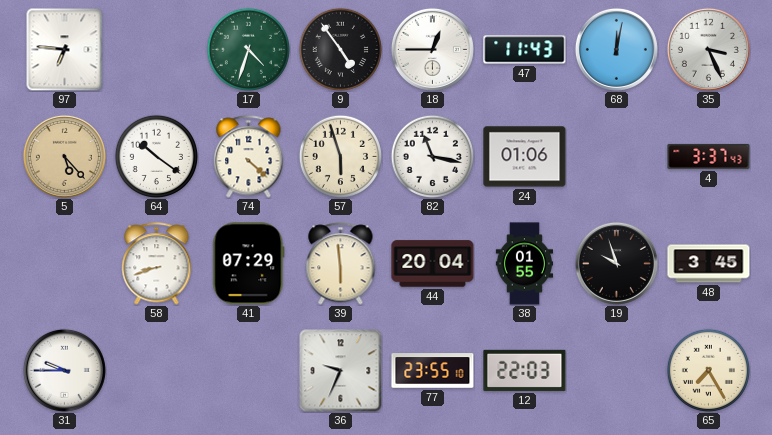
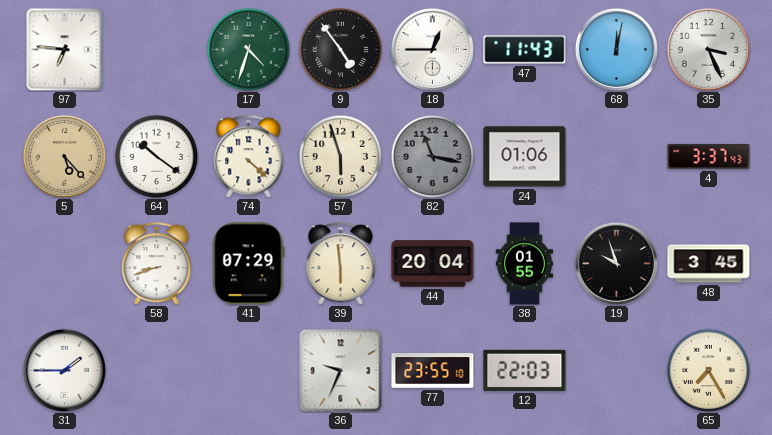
82 dial: white -> grey
31: 9:45 -> 1:45
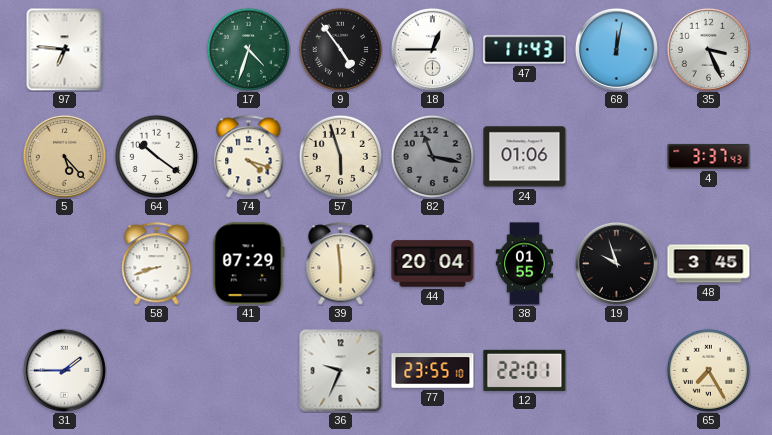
74: 4:22 -> 4:18
12: 22:03 -> 22:01
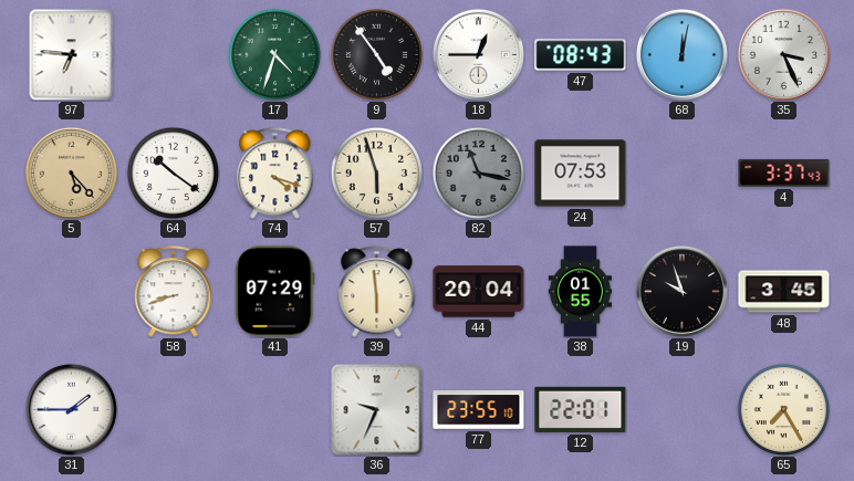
47: 11:43 -> 08:43
24: 01:06 -> 07:53
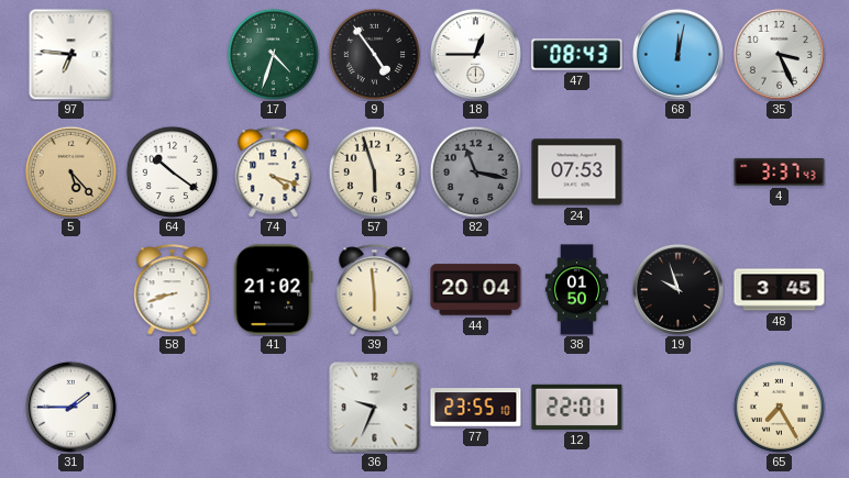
41: 07:29 -> 21:02
38: 01:55 -> 01:50
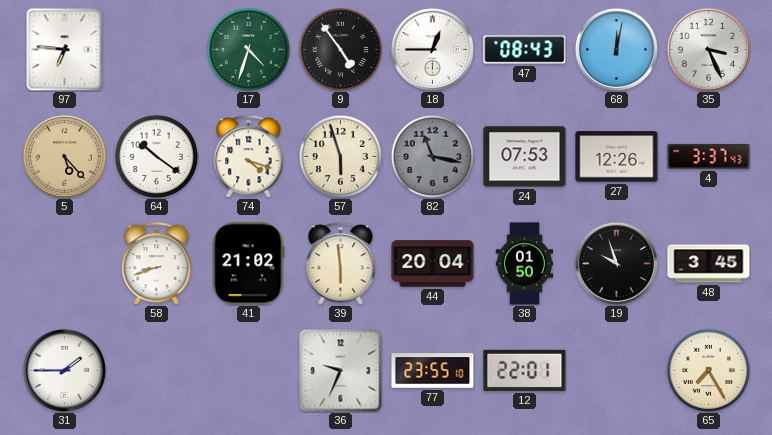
27: none -> 12:26
